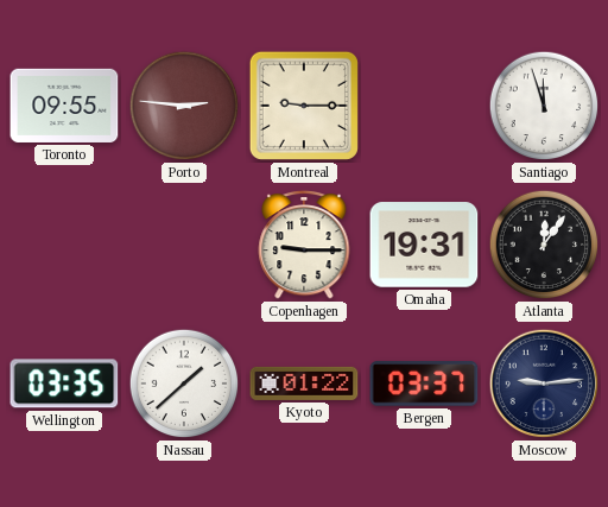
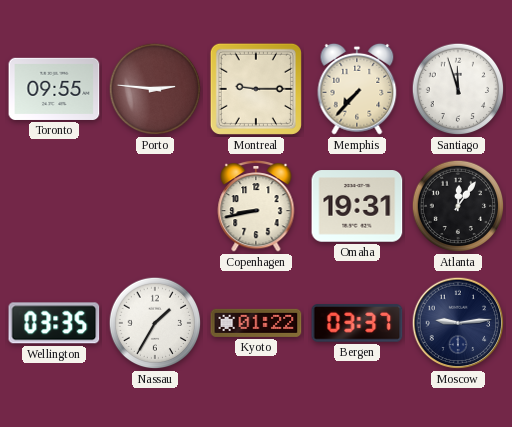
Memphis: none -> 7:37
Copenhagen: 9:15 -> 8:43
Nassau: 1:38 -> 1:35
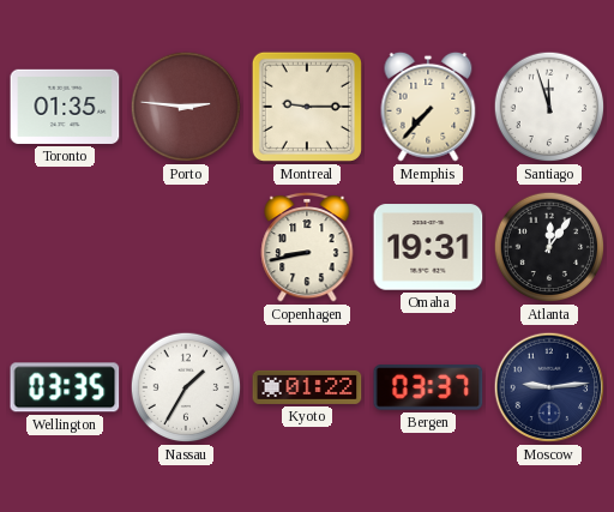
Toronto: 09:55 -> 01:35
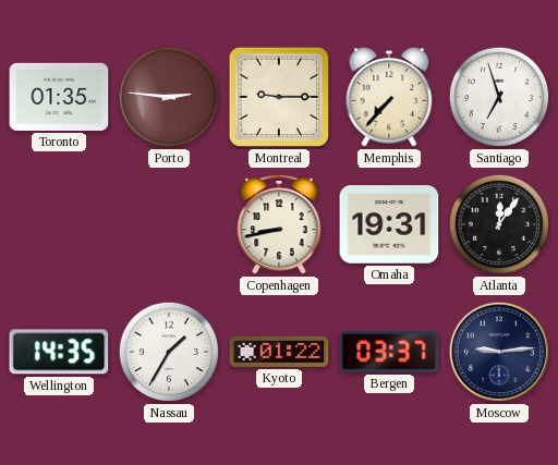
Santiago: 11:57 -> 6:57
Wellington: 03:35 -> 14:35
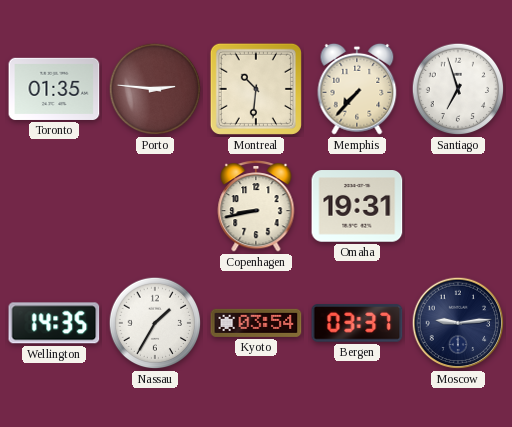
Montreal: 9:15 -> 10:31
Atlanta: 12:06 -> none
Kyoto: 01:22 -> 03:54
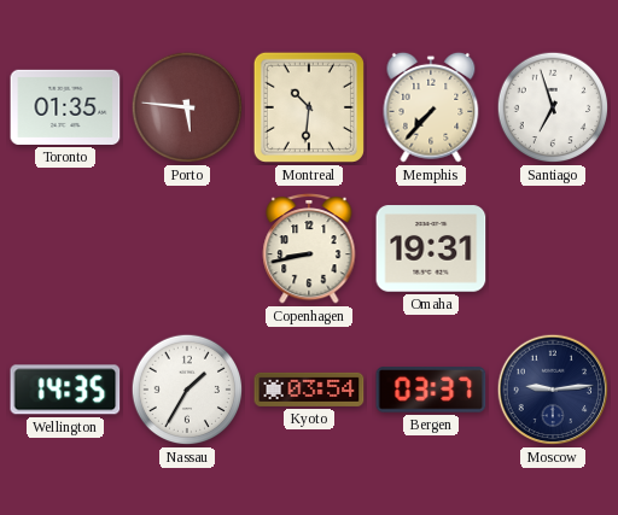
Porto: 2:46 -> 5:46
